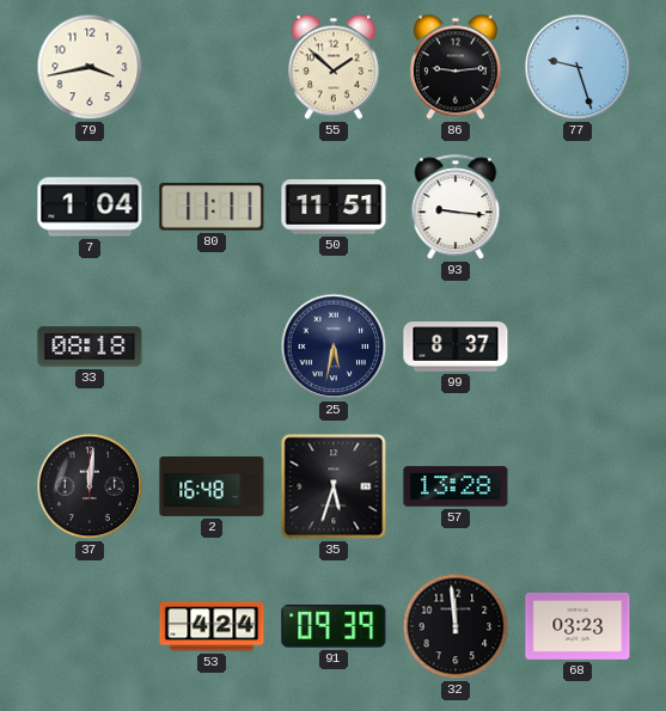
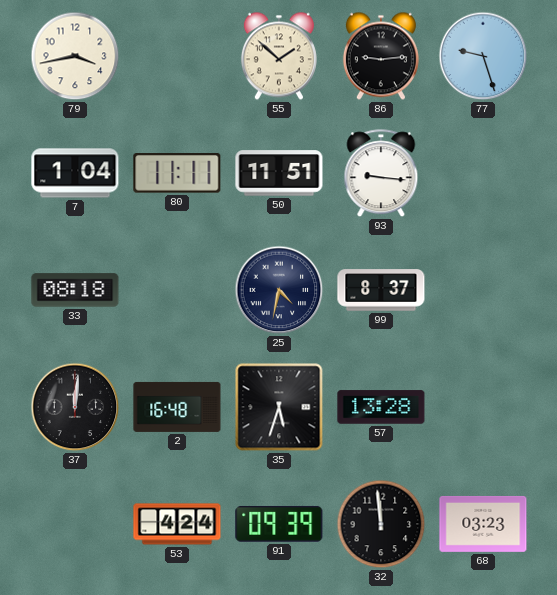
25: 5:32 -> 4:32
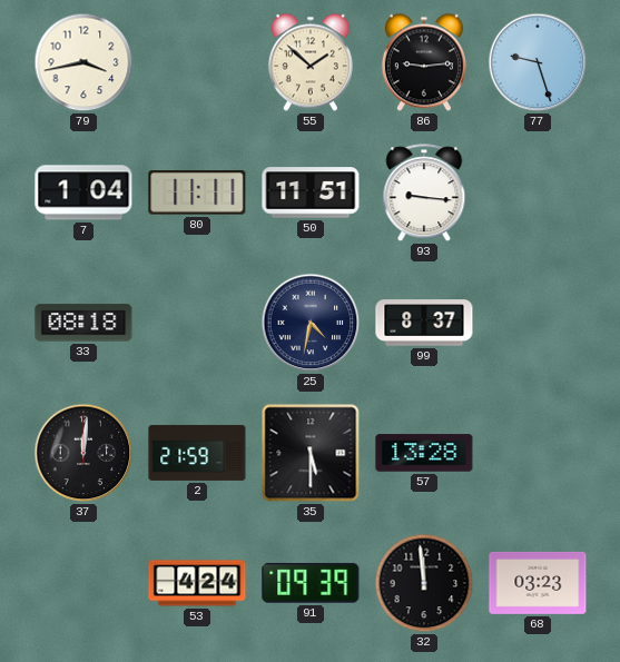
2: 16:48 -> 21:59
35: 5:33 -> 5:30
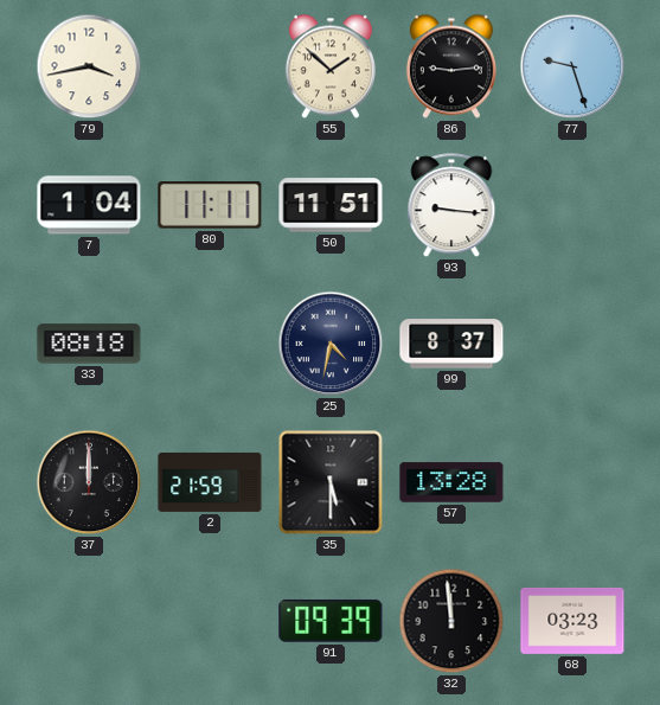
37: 12:01 -> 12:00
53: 4:24 -> none
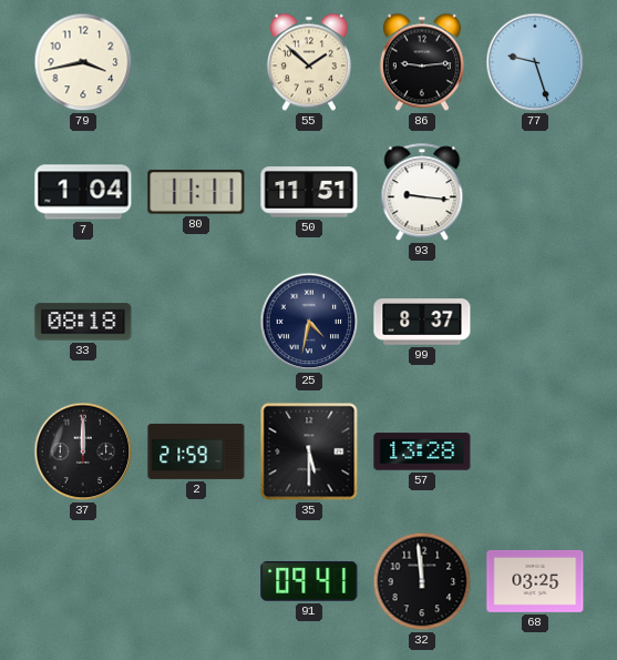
91: 09:39 -> 09:41
68: 03:23 -> 03:25
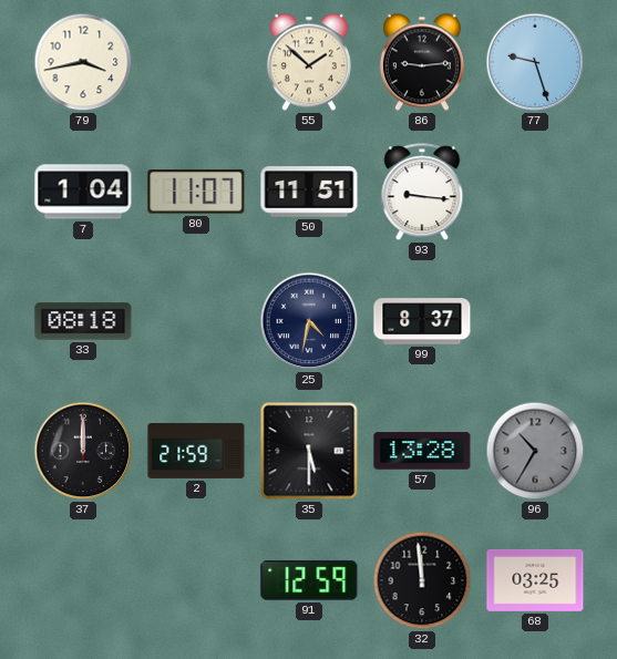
80: 11:11 -> 11:07
96: none -> 10:35
91: 09:41 -> 12:59
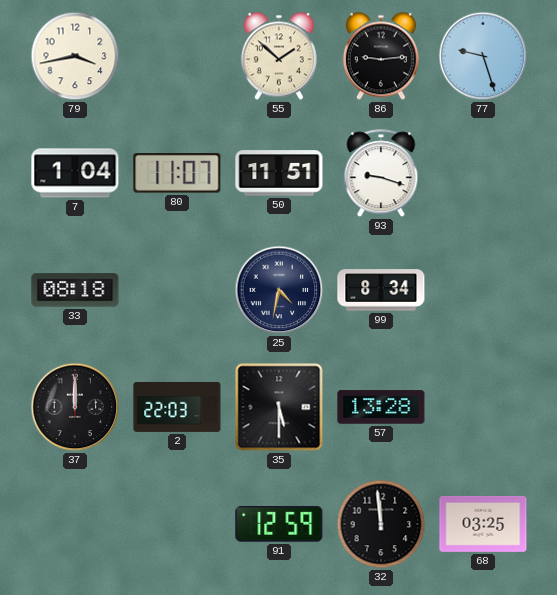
93: 9:16 -> 9:18
99: 8:37 -> 8:34
2: 21:59 -> 22:03
96: 10:35 -> none
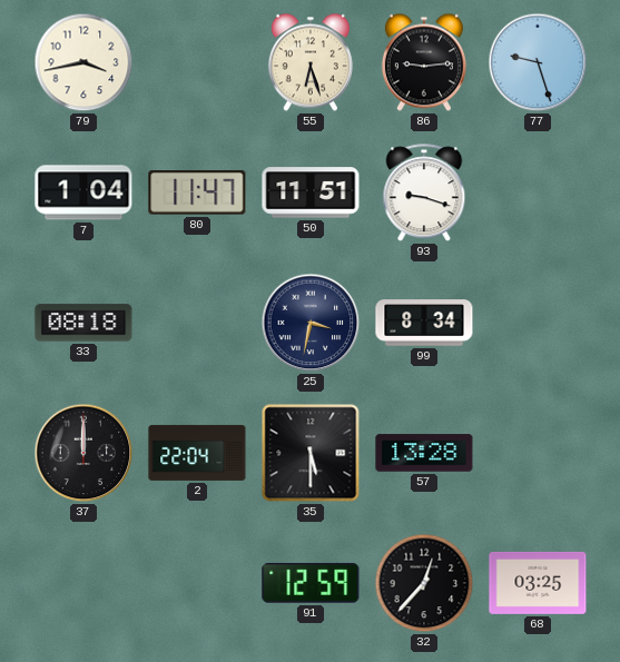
55: 1:52 -> 6:27
80: 11:07 -> 11:47
25: 4:32 -> 3:32
2: 22:03 -> 22:04
32: 11:59 -> 12:37
